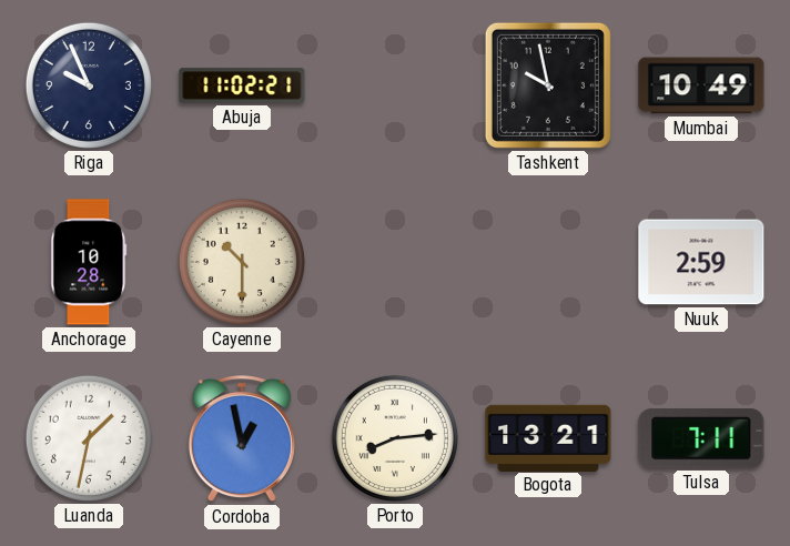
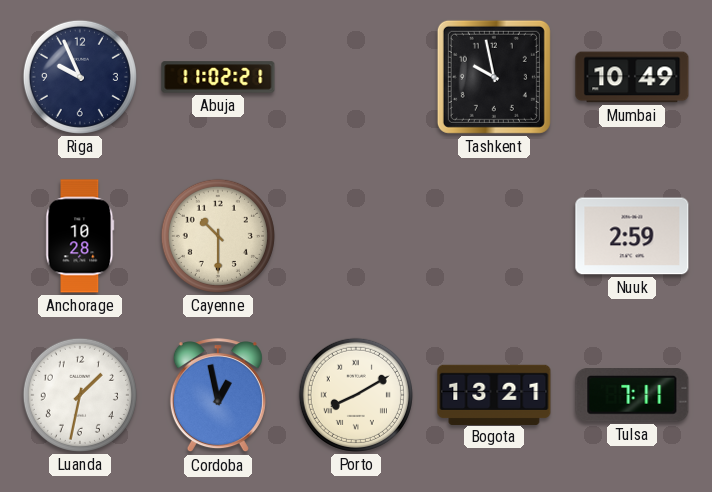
Porto: 8:14 -> 8:10
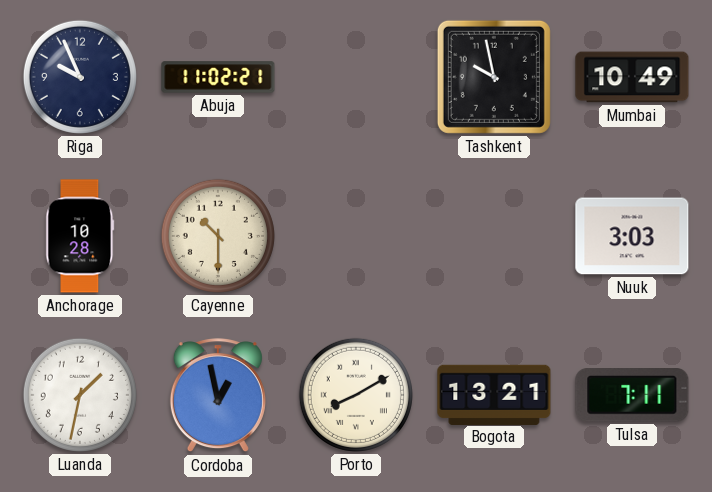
Nuuk: 2:59 -> 3:03
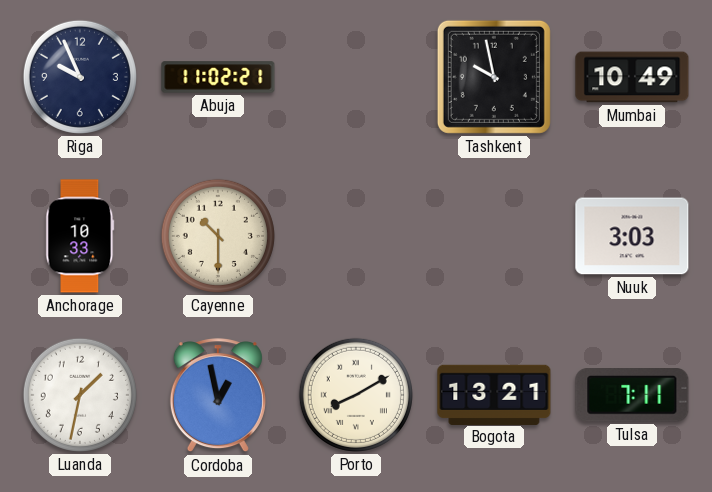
Anchorage: 10:28 -> 10:33
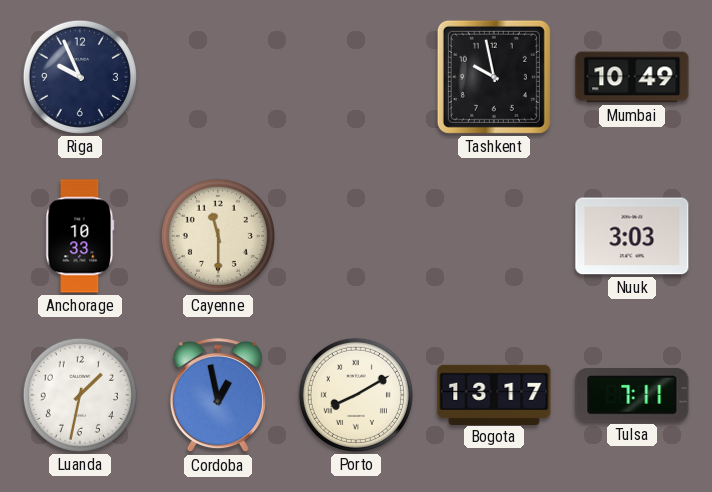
Abuja: 11:02 -> none
Cayenne: 10:30 -> 11:30
Bogota: 13:21 -> 13:17
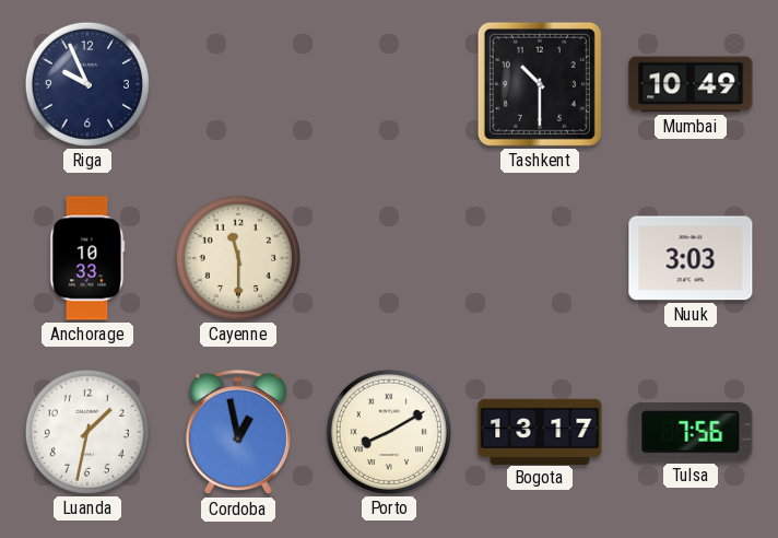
Tashkent: 9:58 -> 10:30
Tulsa: 7:11 -> 7:56
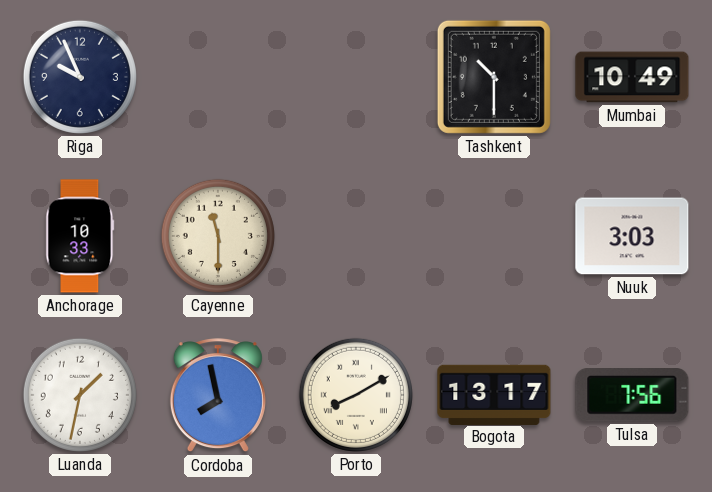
Cordoba: 12:58 -> 7:58
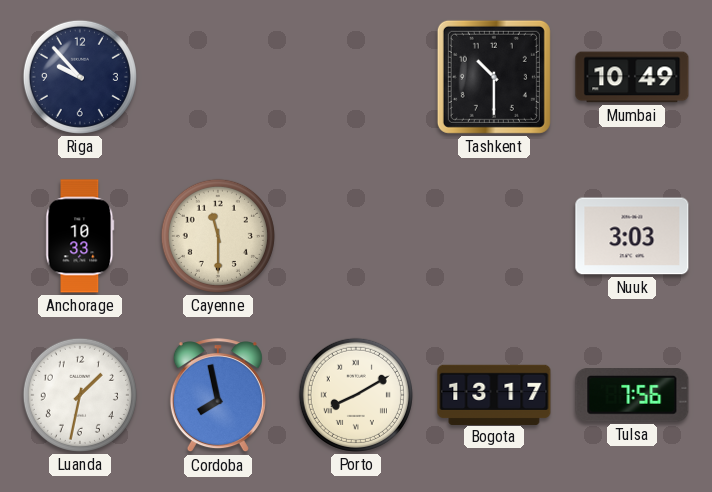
Riga: 9:56 -> 9:53
